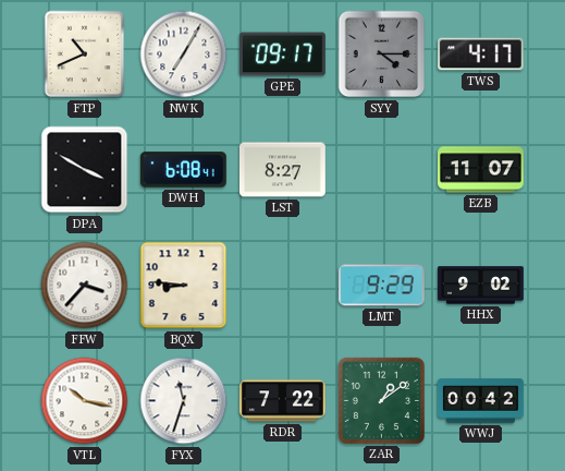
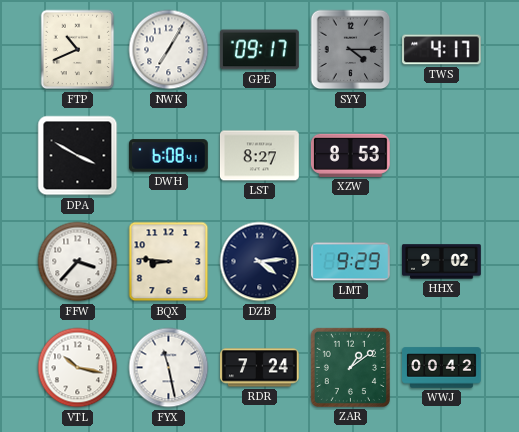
XZW: none -> 8:53
EZB: 11:07 -> none
DZB: none -> 4:14
FYX: 11:33 -> 11:28
RDR: 7:22 -> 7:24
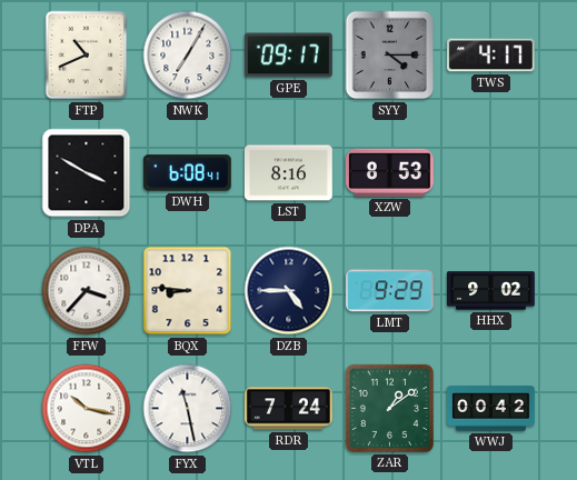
LST: 8:27 -> 8:16
DZB: 4:14 -> 4:45
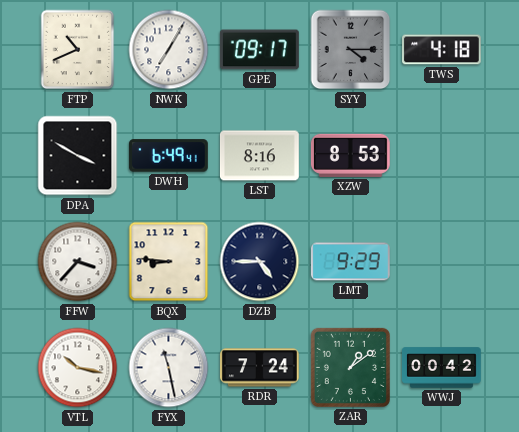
TWS: 4:17 -> 4:18
DWH: 6:08 -> 6:49
HHX: 9:02 -> none
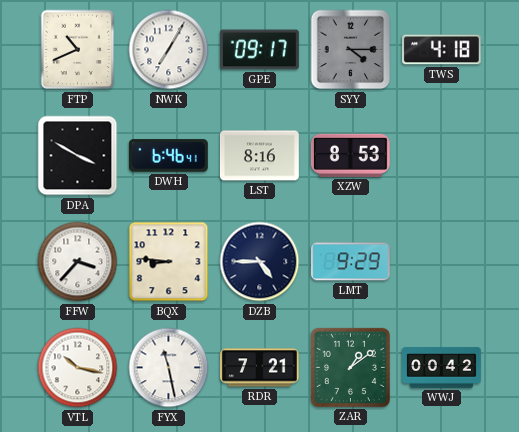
DWH: 6:49 -> 6:46
RDR: 7:24 -> 7:21
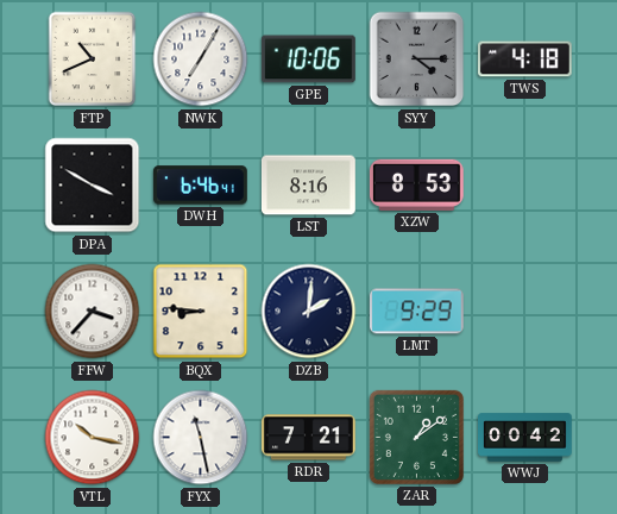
GPE: 09:17 -> 10:06
DZB: 4:45 -> 2:01
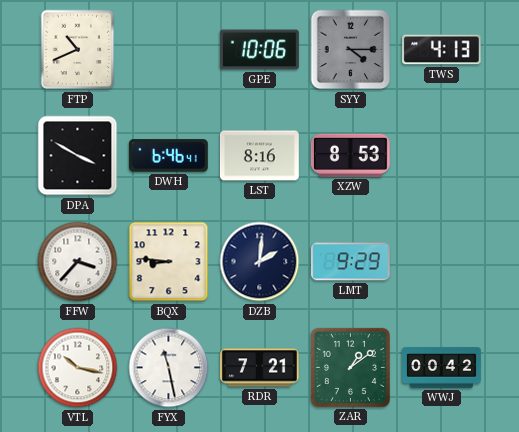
NWK: 7:05 -> none
TWS: 4:18 -> 4:13
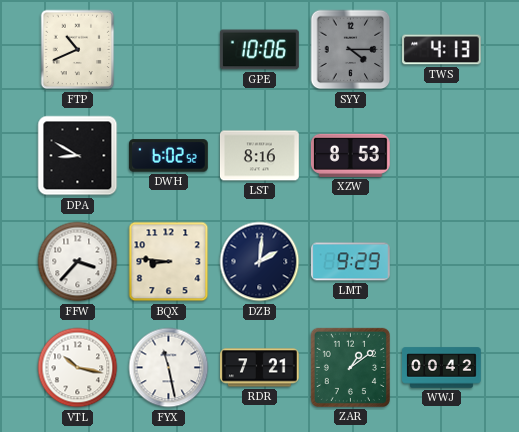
DPA: 3:50 -> 8:50
DWH: 6:46 -> 6:02
